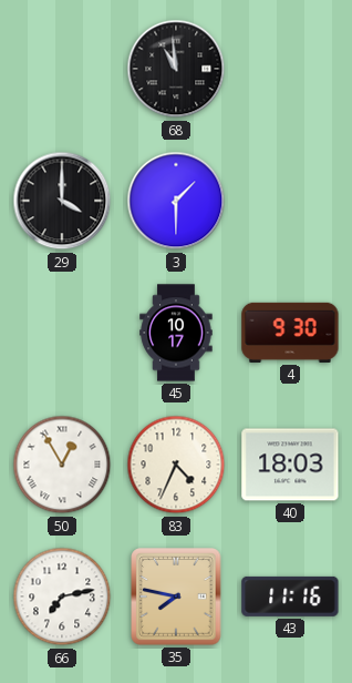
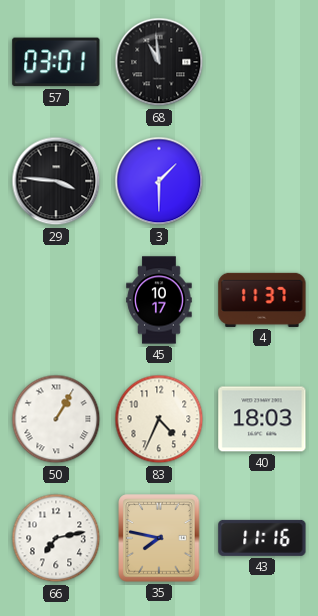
57: none -> 03:01
29: 4:00 -> 3:46
4: 9:30 -> 11:37
50: 12:55 -> 1:05
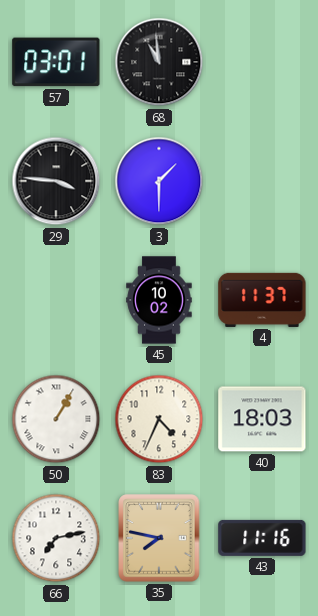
45: 10:17 -> 10:02
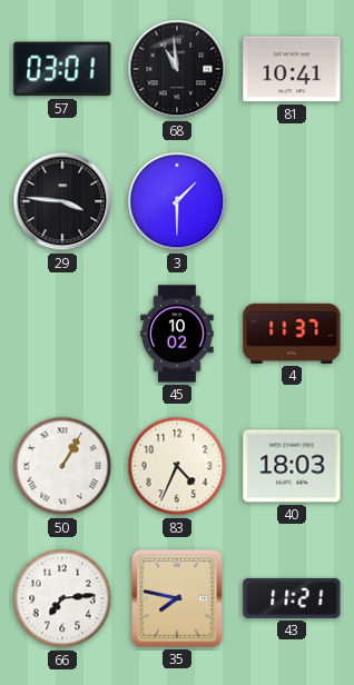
81: none -> 10:41
66: 7:13 -> 7:14
43: 11:16 -> 11:21
